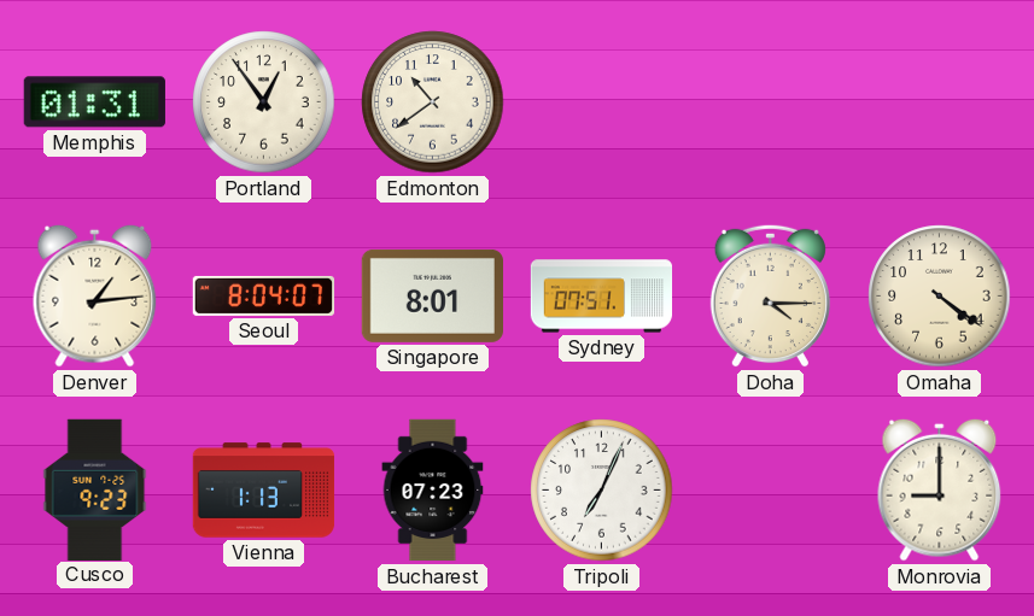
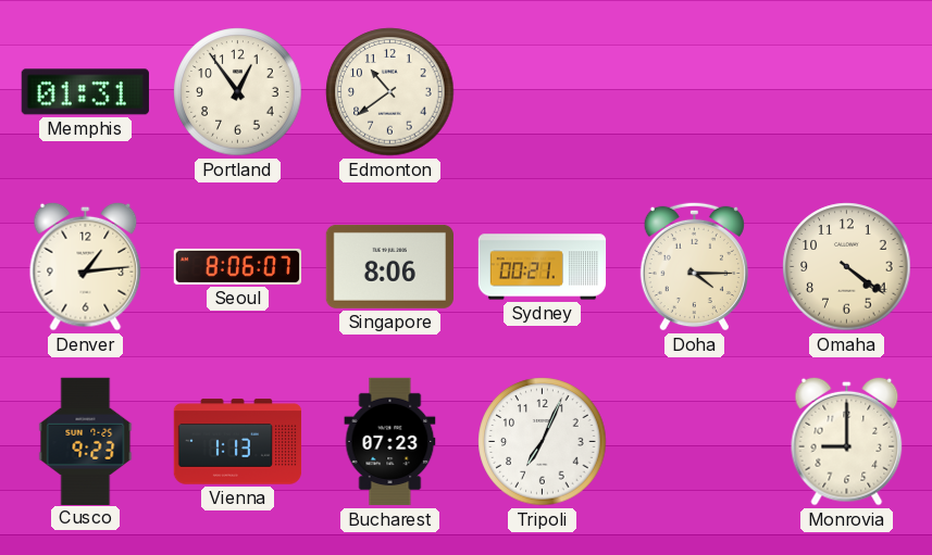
Seoul: 8:04 -> 8:06
Singapore: 8:01 -> 8:06
Sydney: 07:51 -> 00:21
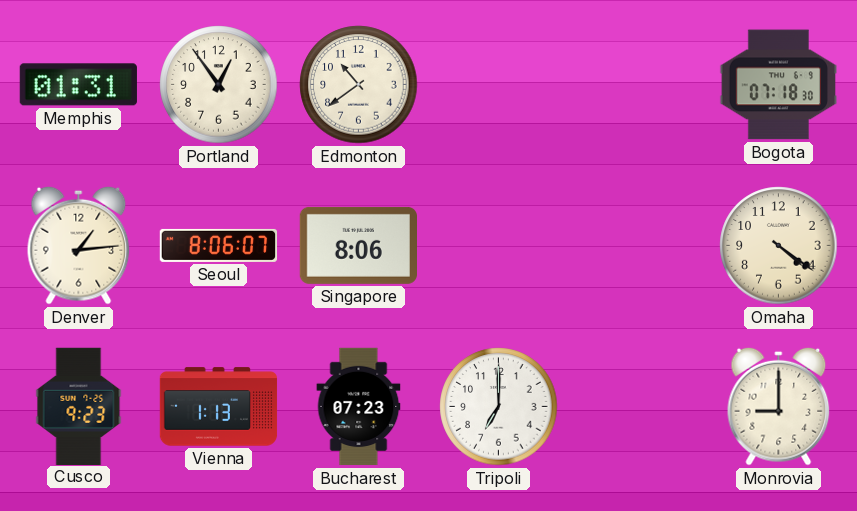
Bogota: none -> 07:18
Sydney: 00:21 -> none
Doha: 4:15 -> none
Tripoli: 7:04 -> 7:00
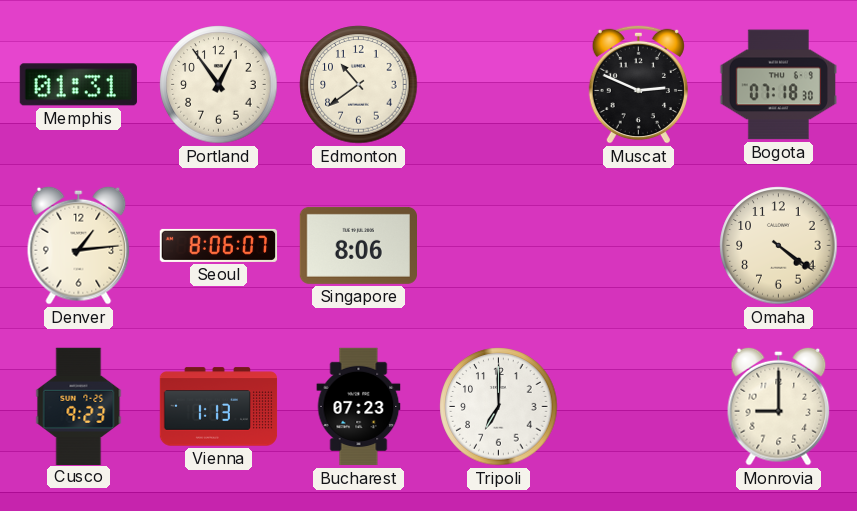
Muscat: none -> 2:49
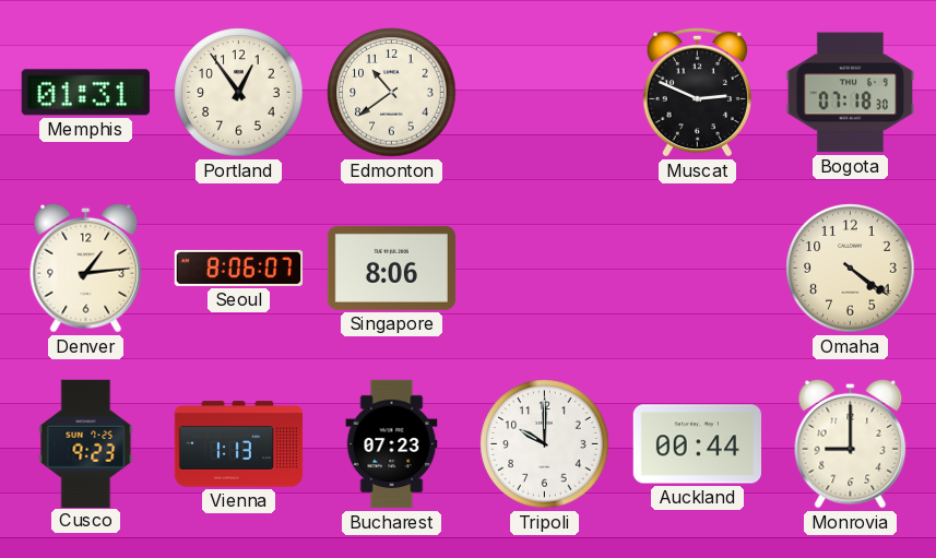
Tripoli: 7:00 -> 10:00
Auckland: none -> 00:44
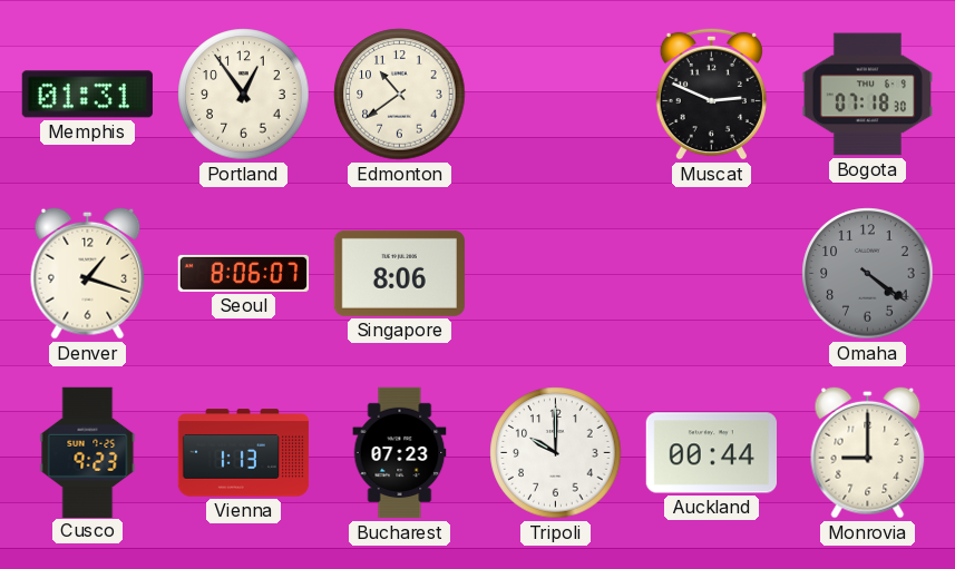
Denver: 1:14 -> 1:18
Omaha dial: cream -> grey
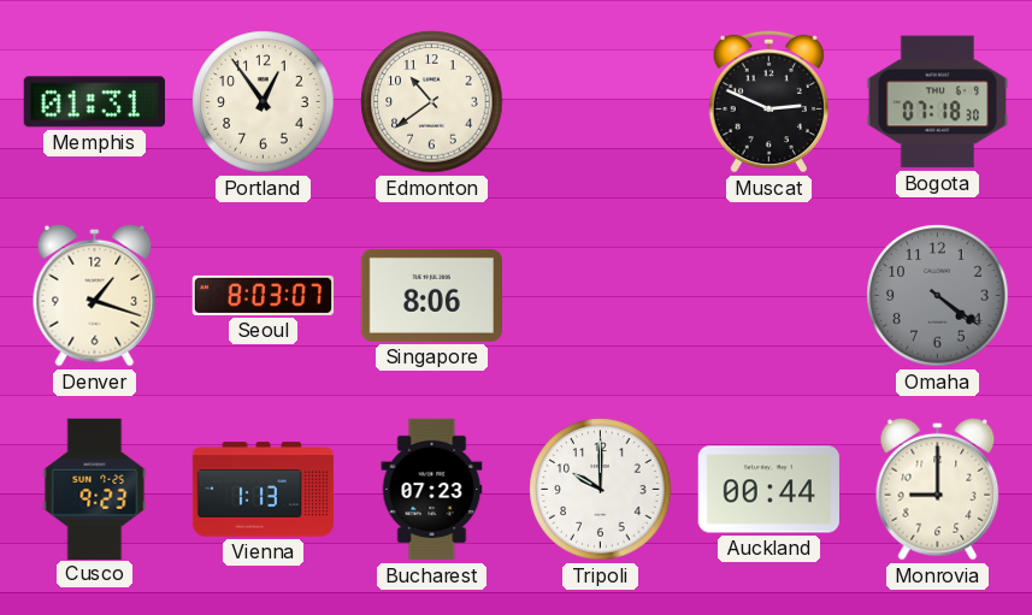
Seoul: 8:06 -> 8:03
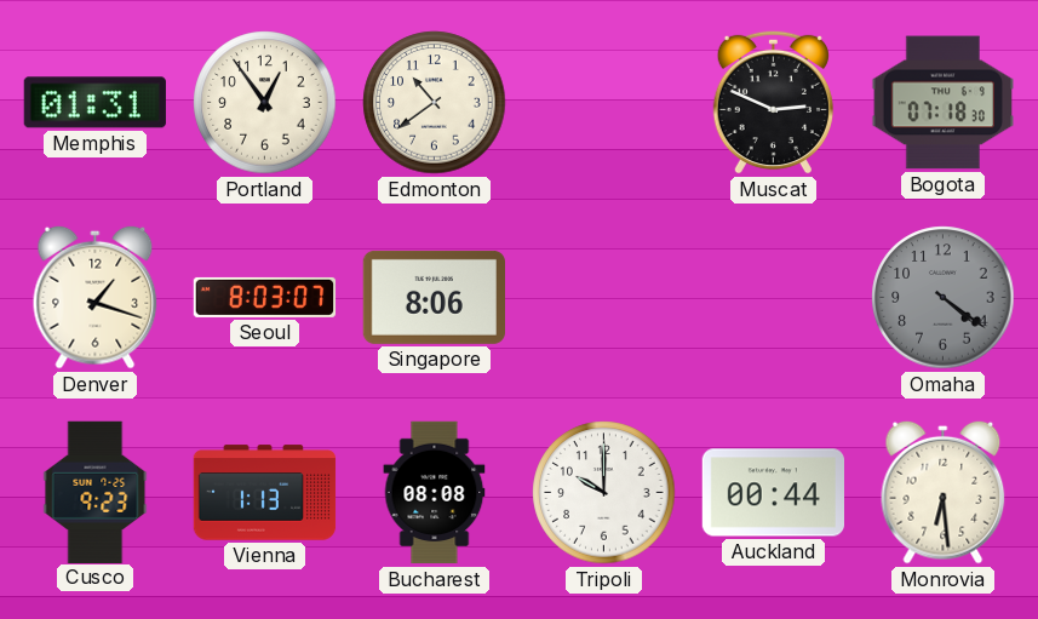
Bucharest: 07:23 -> 08:08
Monrovia: 9:00 -> 6:29
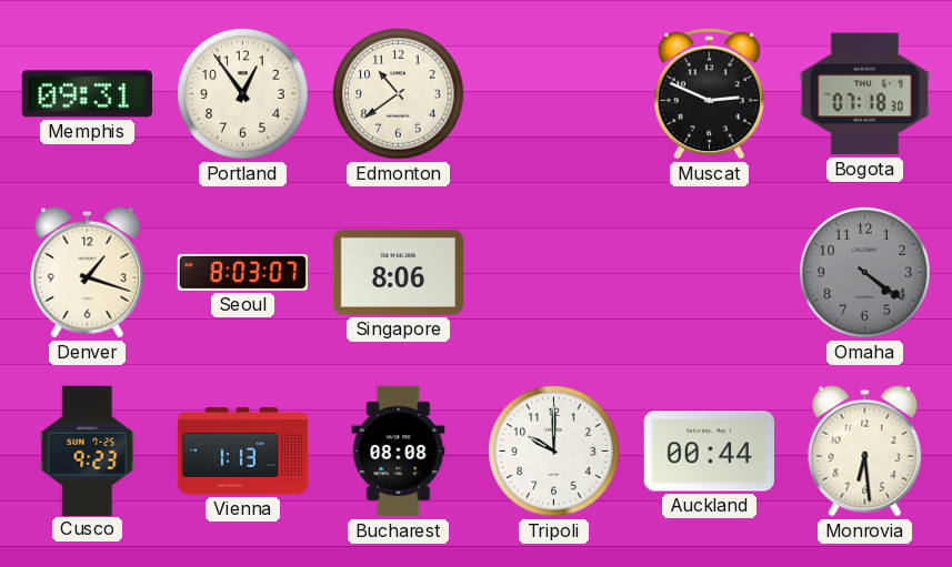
Memphis: 01:31 -> 09:31
